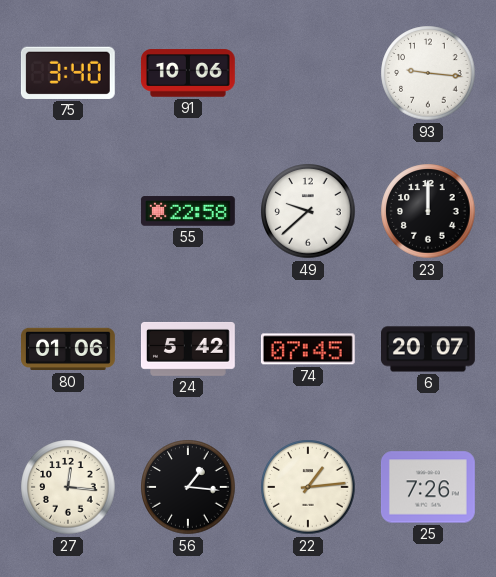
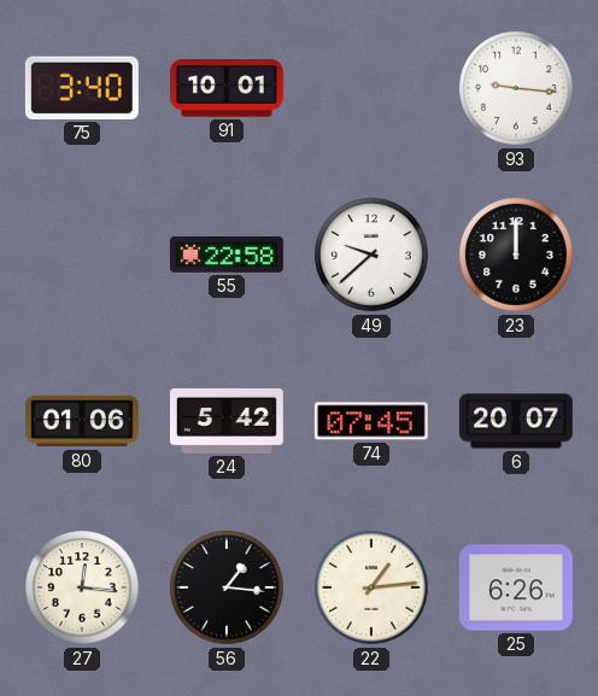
91: 10:06 -> 10:01
25: 7:26 -> 6:26
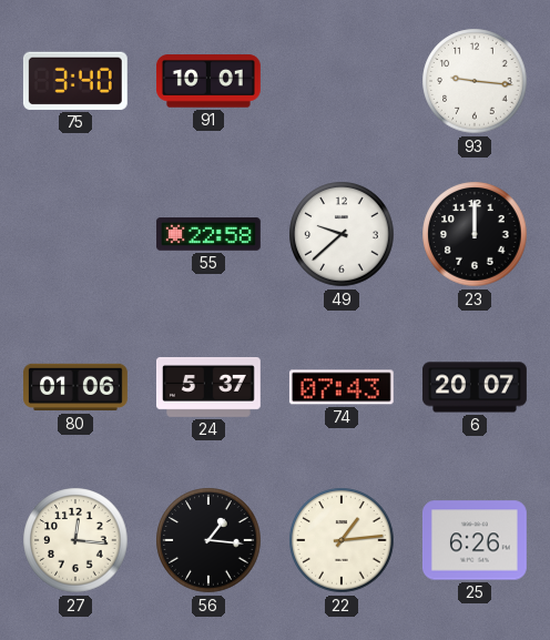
24: 5:42 -> 5:37
74: 07:45 -> 07:43
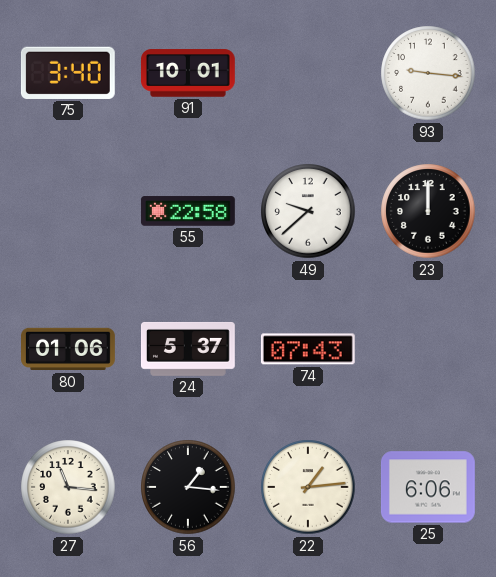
6: 20:07 -> none
27: 12:16 -> 11:16
25: 6:26 -> 6:06
